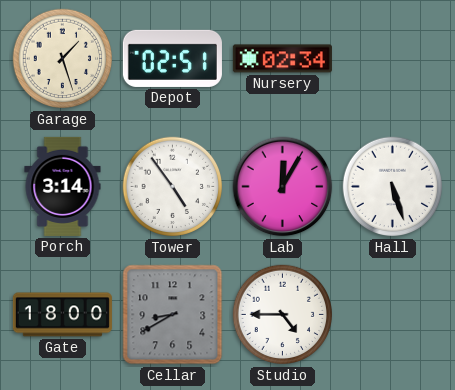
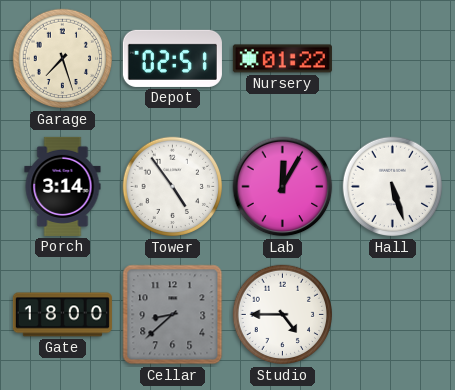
Garage: 1:27 -> 7:27
Nursery: 02:34 -> 01:22
Cellar: 8:40 -> 8:38
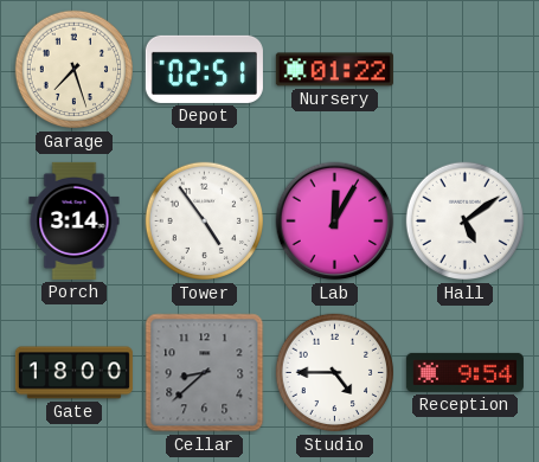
Hall: 5:27 -> 5:09
Reception: none -> 9:54
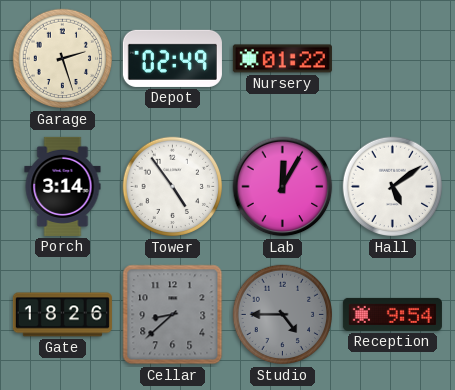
Garage: 7:27 -> 2:27
Depot: 02:51 -> 02:49
Gate: 18:00 -> 18:26
Studio dial: white -> grey
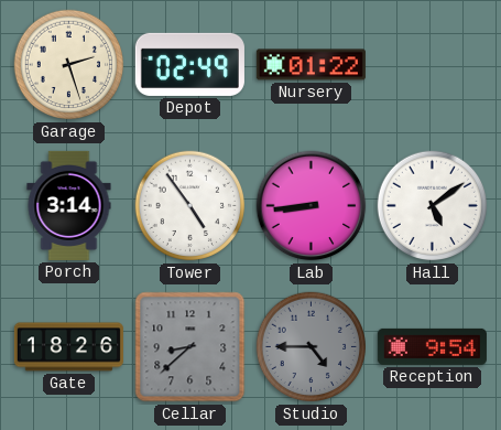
Lab: 12:05 -> 8:44
